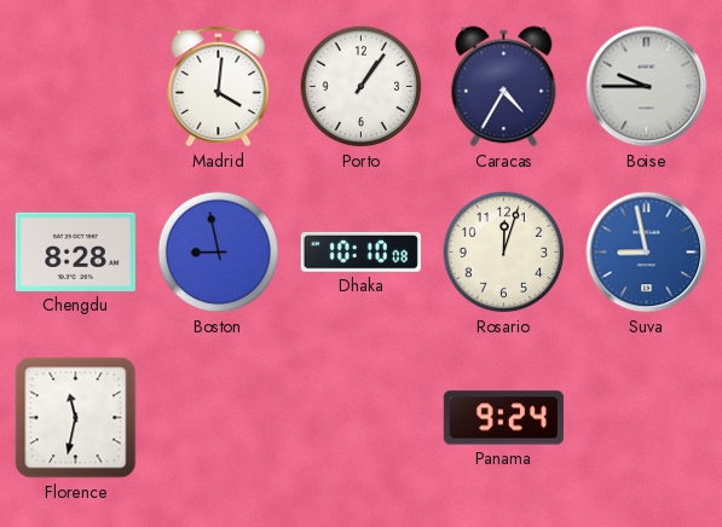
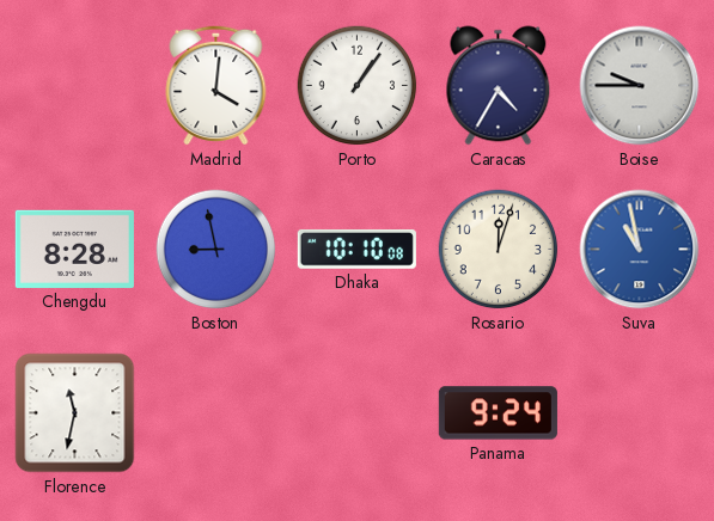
Suva: 8:58 -> 10:58
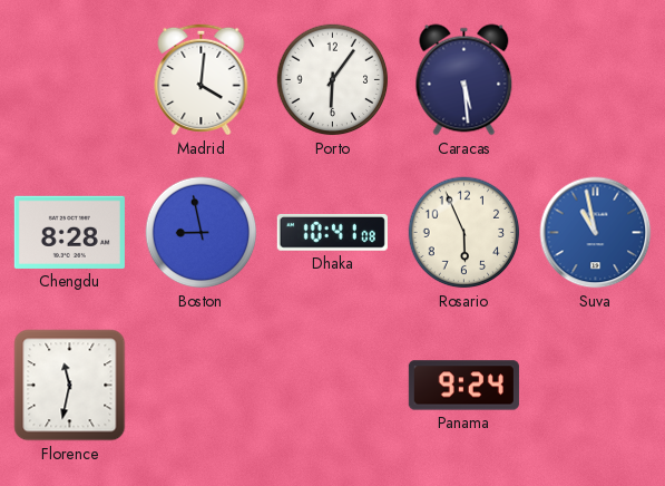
Porto: 1:06 -> 6:06
Caracas: 4:35 -> 5:29
Boise: 9:45 -> none
Dhaka: 10:10 -> 10:41
Rosario: 12:03 -> 5:56
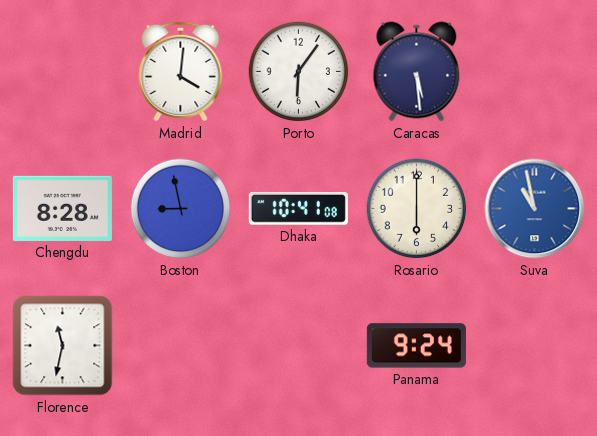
Rosario: 5:56 -> 6:00
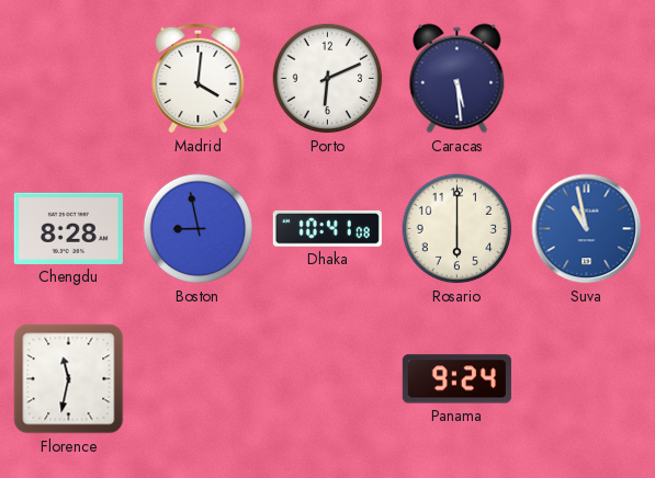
Porto: 6:06 -> 6:11
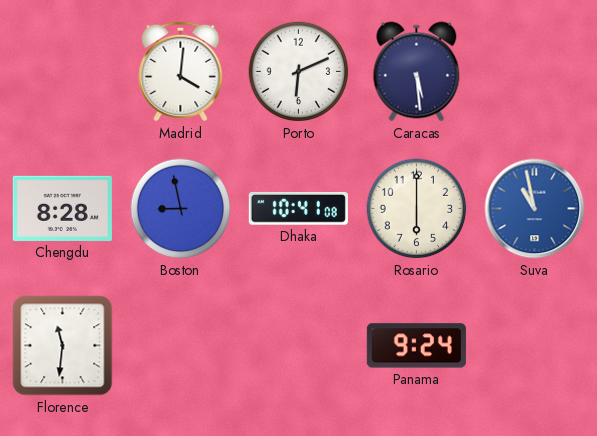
Florence: 11:32 -> 11:31
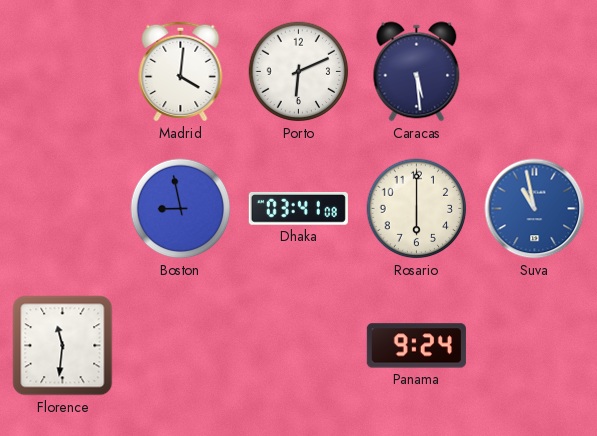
Chengdu: 8:28 -> none
Dhaka: 10:41 -> 03:41
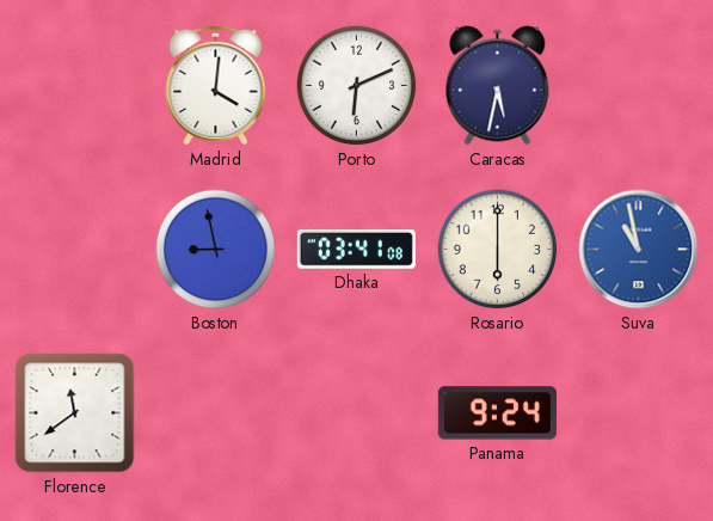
Caracas: 5:29 -> 5:32
Florence: 11:31 -> 11:39
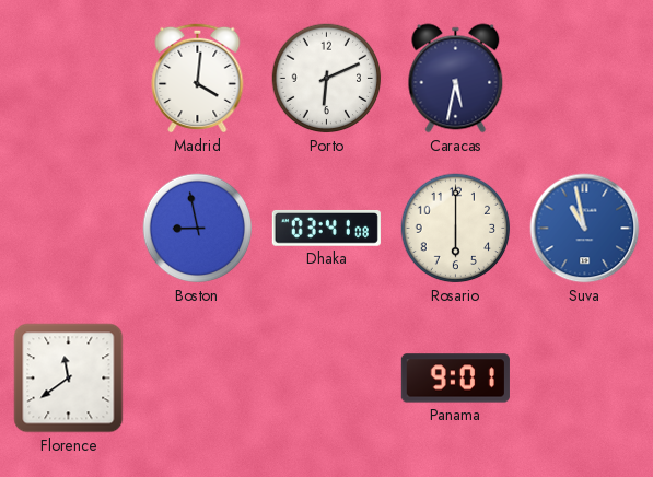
Panama: 9:24 -> 9:01
